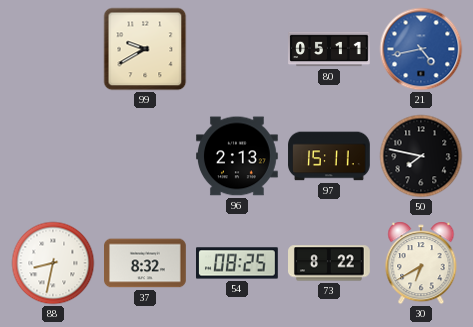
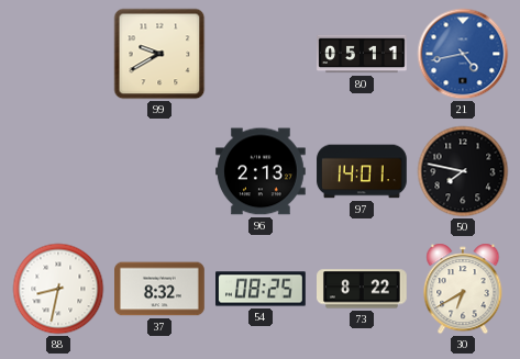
97: 15:11 -> 14:01
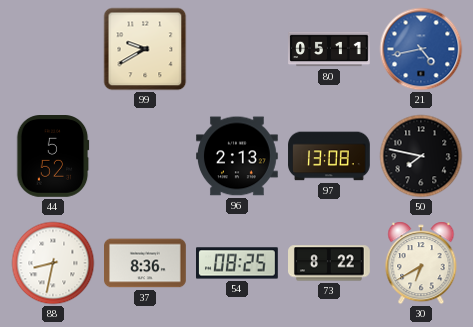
44: none -> 5:52
97: 14:01 -> 13:08
37: 8:32 -> 8:36
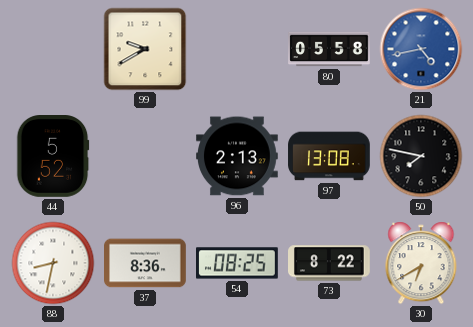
80: 05:11 -> 05:58
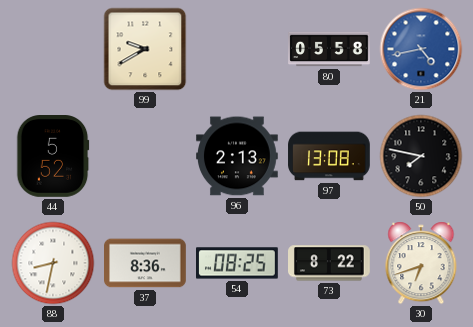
30: 6:40 -> 6:42
